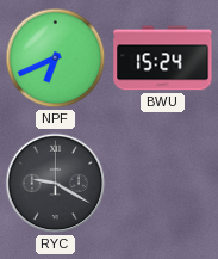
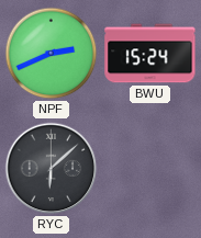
NPF: 6:41 -> 2:41
RYC: 9:20 -> 6:08
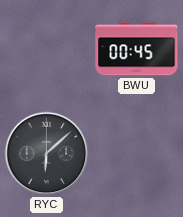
NPF: 2:41 -> none
BWU: 15:24 -> 00:45
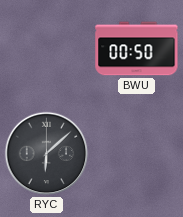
BWU: 00:45 -> 00:50
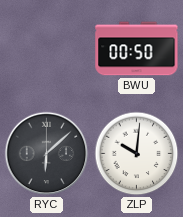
ZLP: none -> 10:01
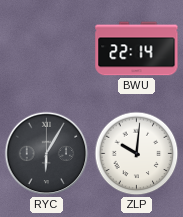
BWU: 00:50 -> 22:14
RYC: 6:08 -> 6:05
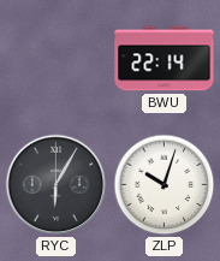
ZLP: 10:01 -> 10:03
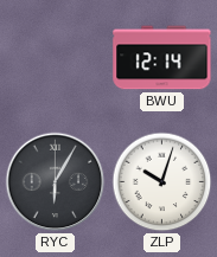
BWU: 22:14 -> 12:14
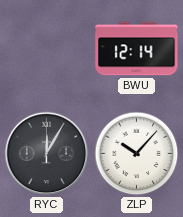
RYC: 6:05 -> 12:05
ZLP: 10:03 -> 10:07
